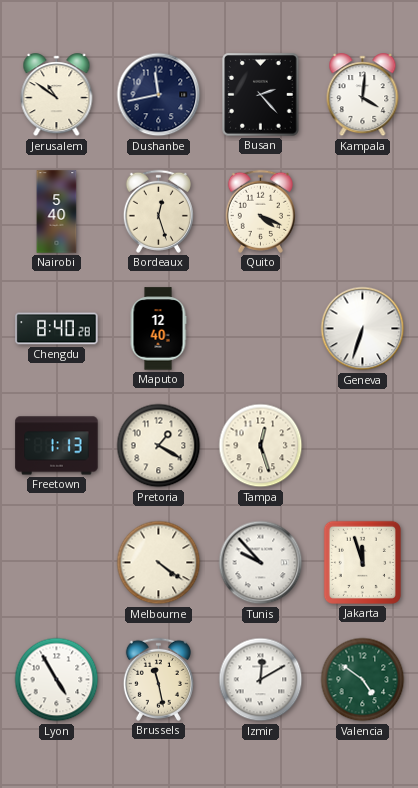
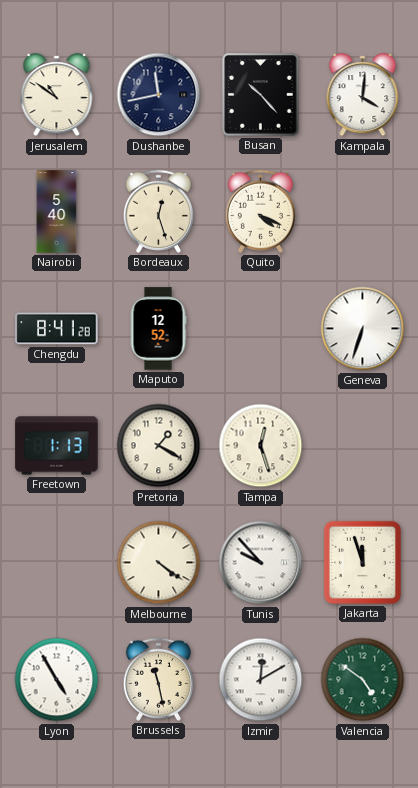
Busan: 2:23 -> 10:23
Chengdu: 8:40 -> 8:41
Maputo: 12:40 -> 12:52
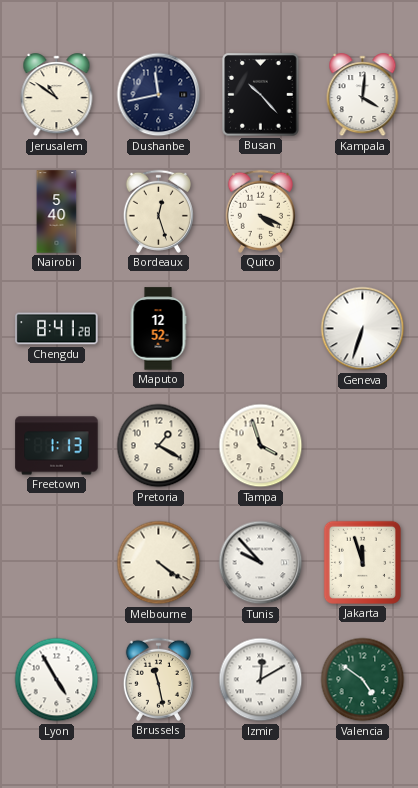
Tampa: 12:27 -> 3:57
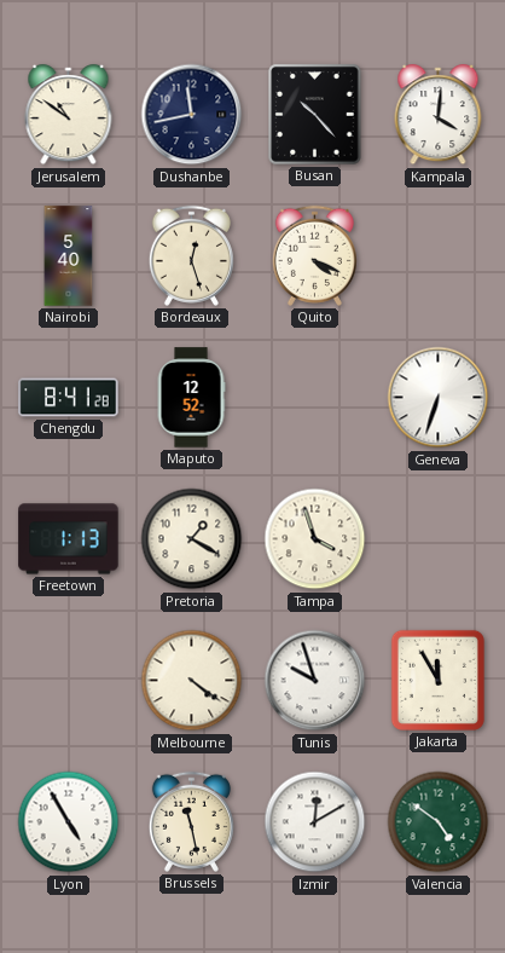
Tunis: 9:53 -> 9:57
Jakarta: 11:57 -> 11:55
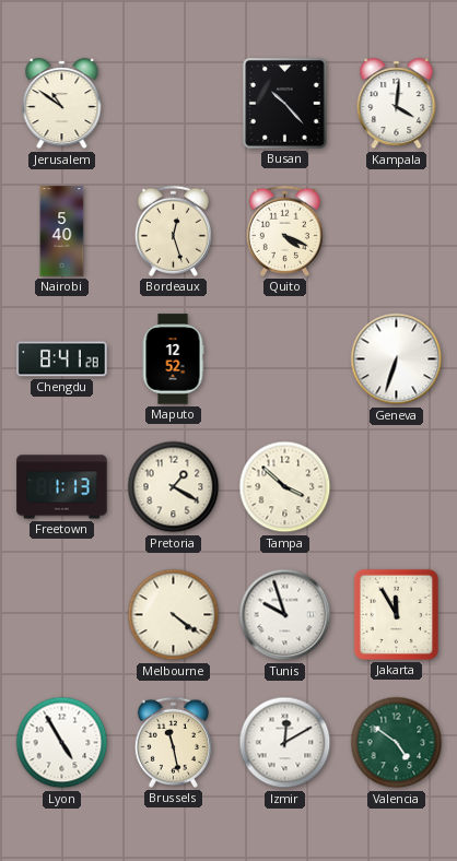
Dushanbe: 11:43 -> none
Tampa: 3:57 -> 3:52
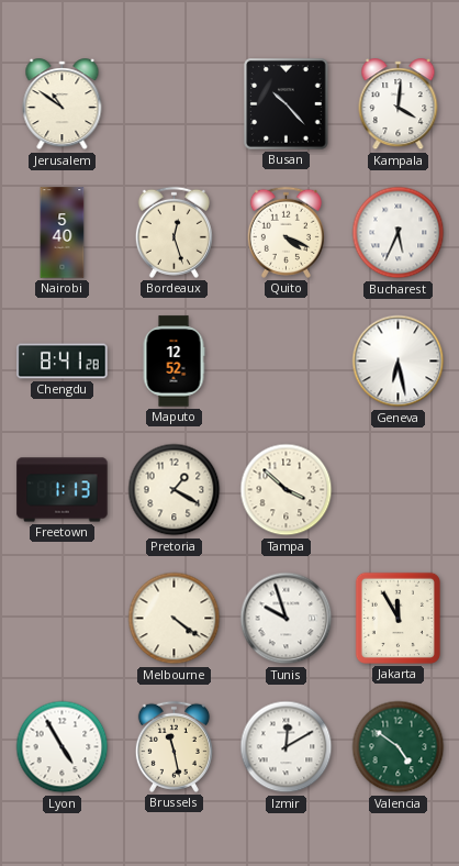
Bucharest: none -> 5:34
Geneva: 6:33 -> 6:28
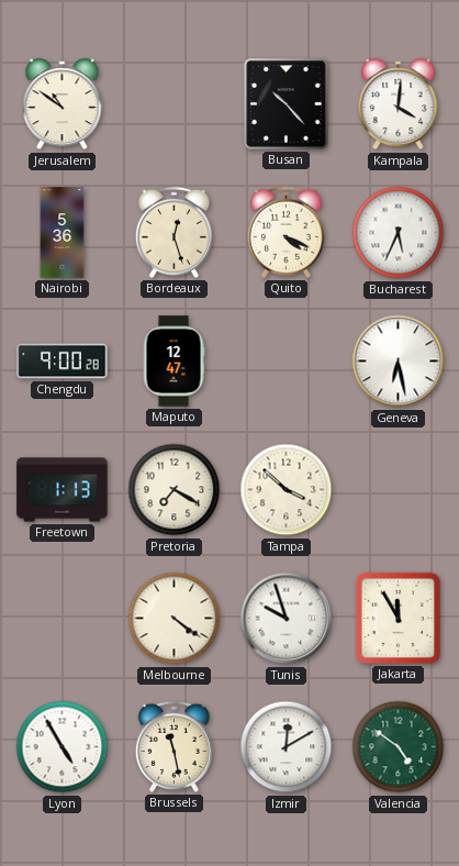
Nairobi: 5:40 -> 5:36
Chengdu: 8:41 -> 9:00
Maputo: 12:52 -> 12:47
Pretoria: 1:20 -> 7:20
